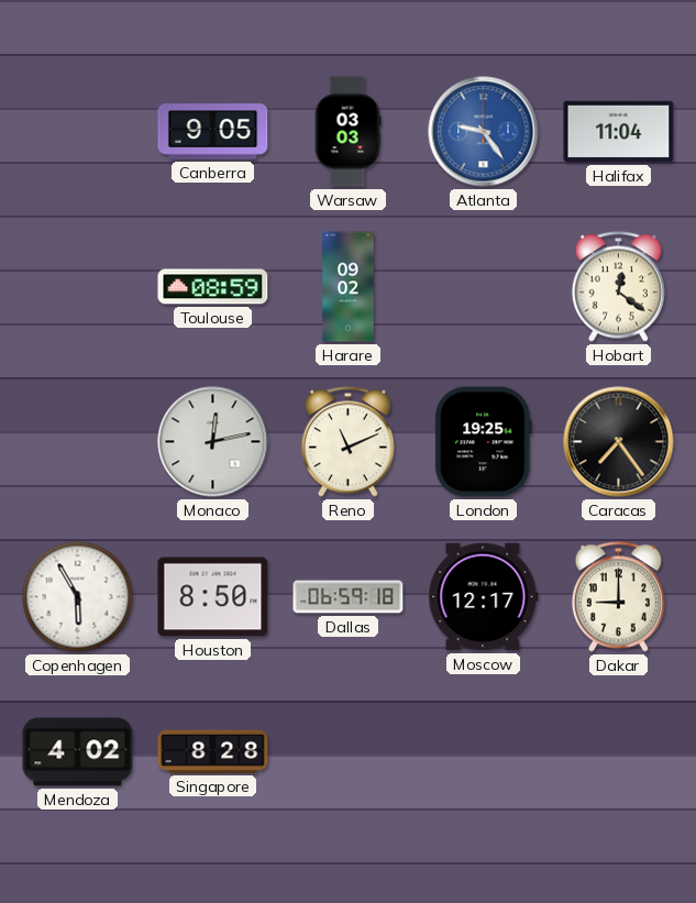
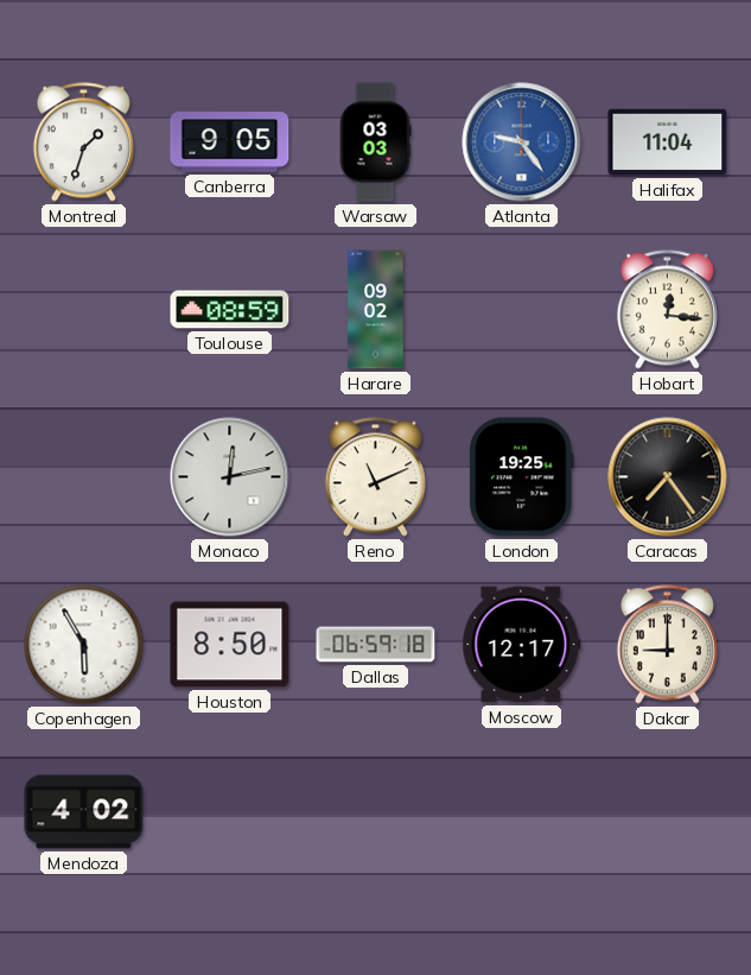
Montreal: none -> 1:33
Hobart: 12:21 -> 12:16
Singapore: 8:28 -> none
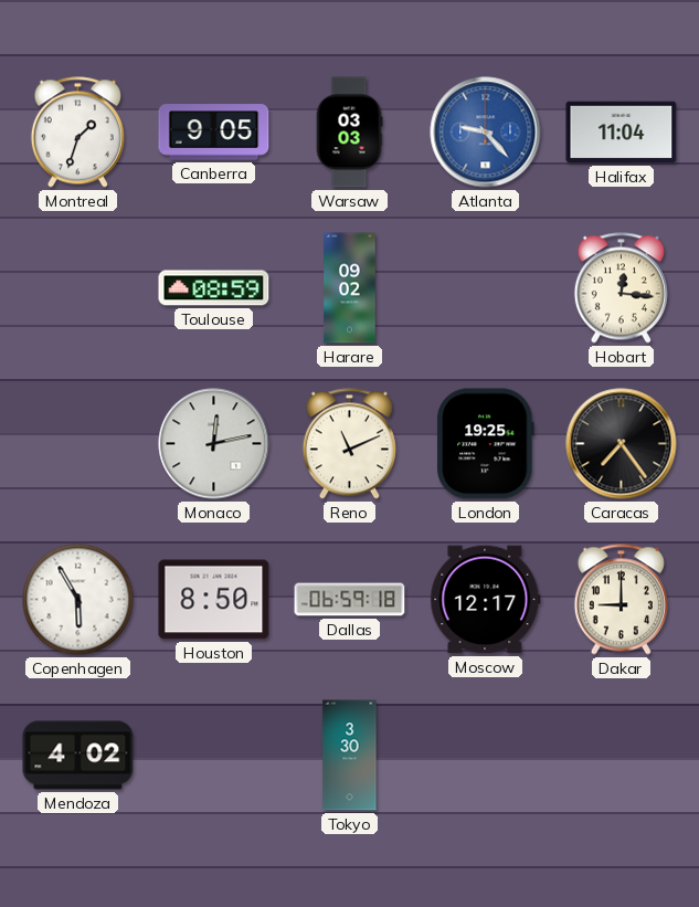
Atlanta: 9:24 -> 9:23
Tokyo: none -> 3:30
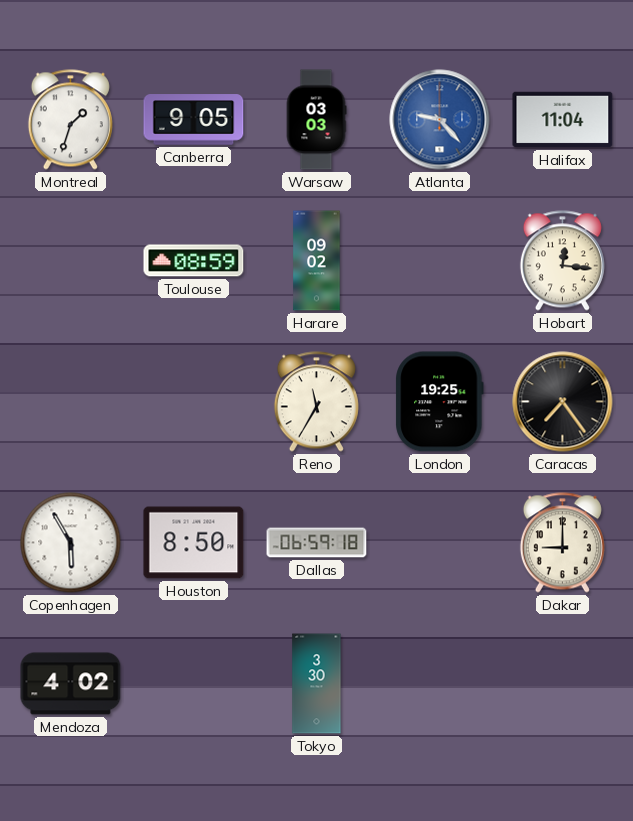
Monaco: 12:13 -> none
Reno: 11:11 -> 11:35
Moscow: 12:17 -> none
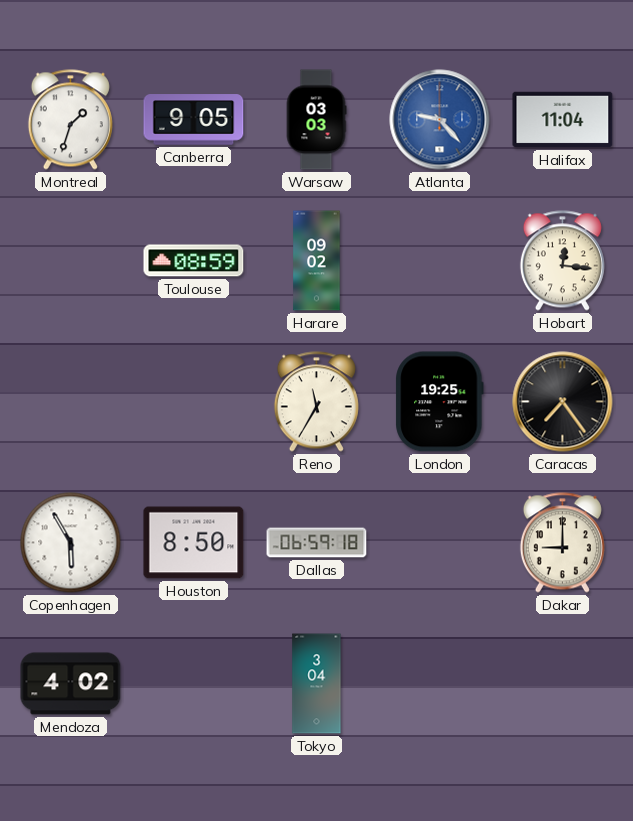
Tokyo: 3:30 -> 3:04
